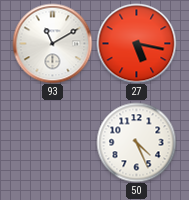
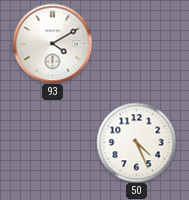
93: 11:10 -> 4:10
27: 5:17 -> none
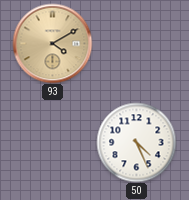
93 dial: white -> champagne
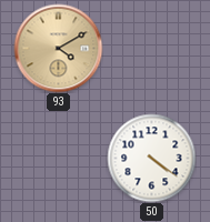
50: 4:26 -> 4:21
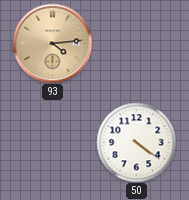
93: 4:10 -> 4:14
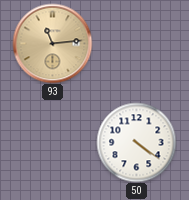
93: 4:14 -> 11:14
